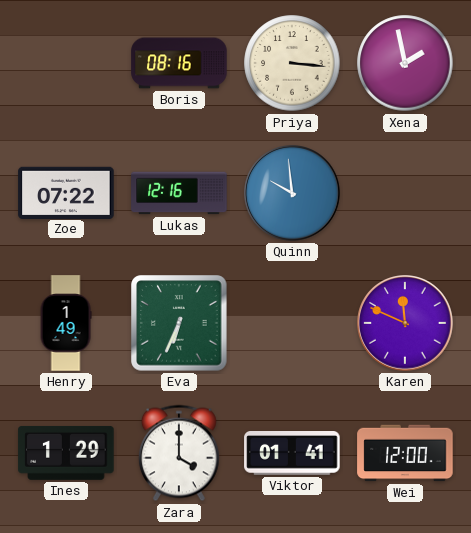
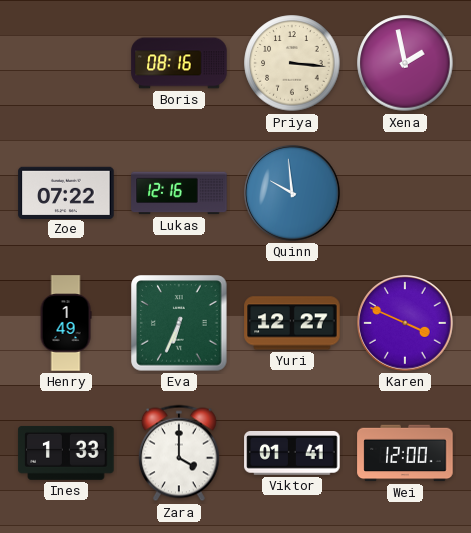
Yuri: none -> 12:27
Karen: 11:49 -> 3:49
Ines: 1:29 -> 1:33
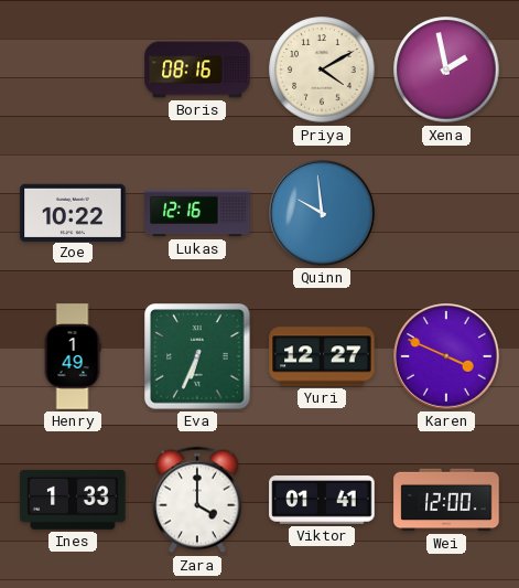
Priya: 3:16 -> 4:10
Zoe: 07:22 -> 10:22
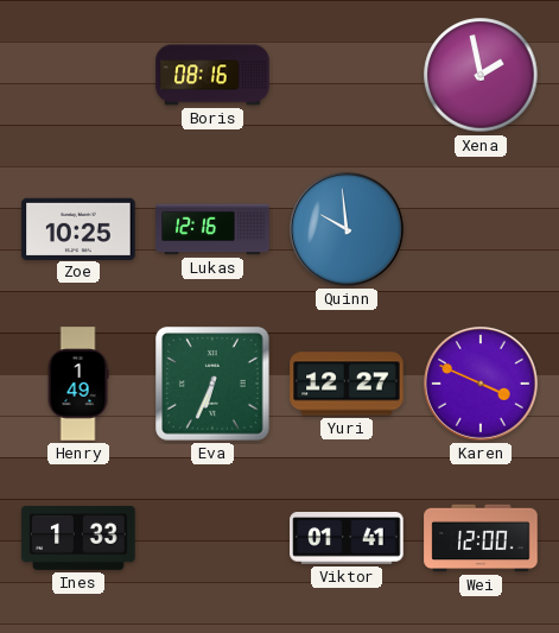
Priya: 4:10 -> none
Zoe: 10:22 -> 10:25
Zara: 4:00 -> none
